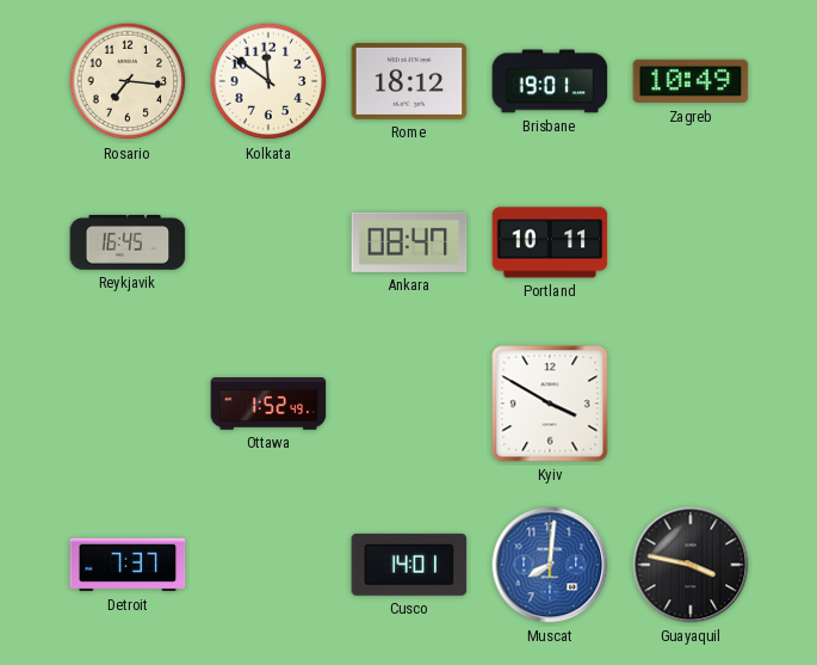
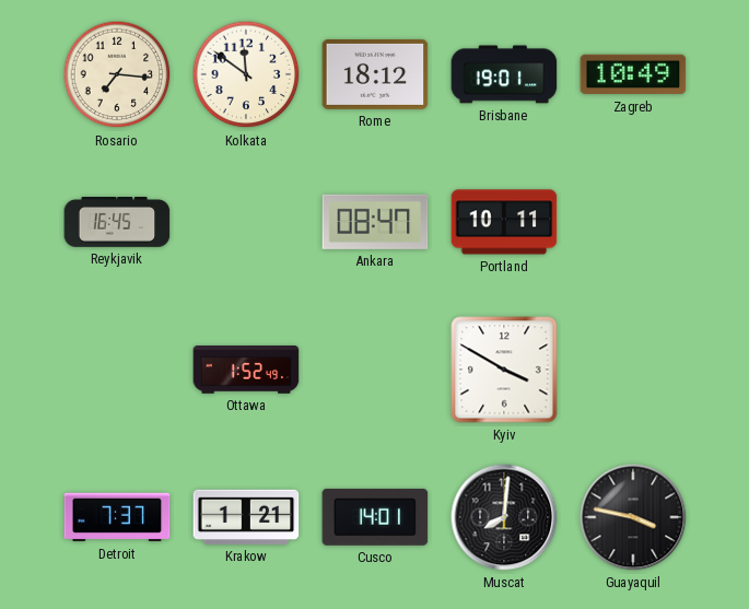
Krakow: none -> 1:21
Muscat dial: blue -> black
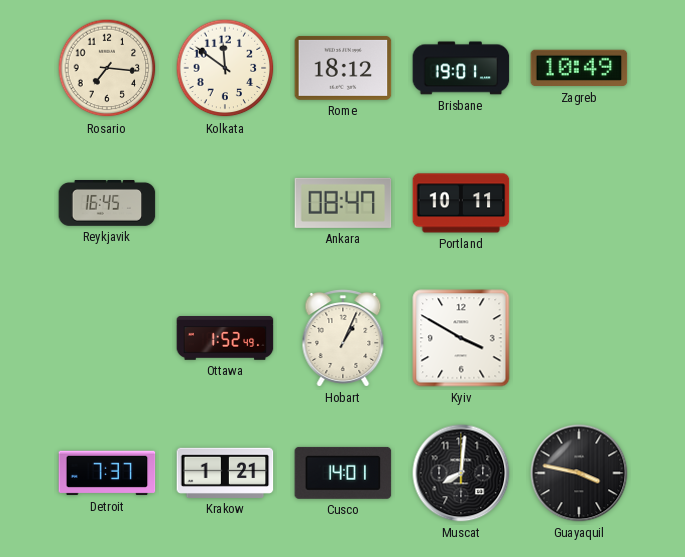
Hobart: none -> 1:04
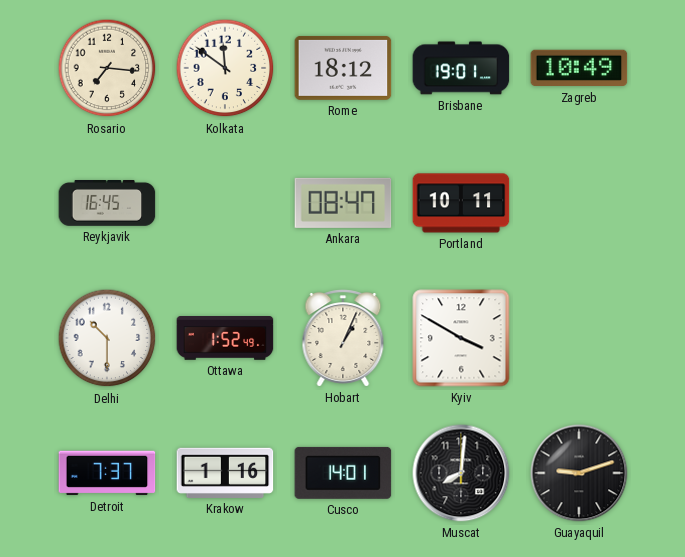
Delhi: none -> 10:30
Krakow: 1:21 -> 1:16
Guayaquil: 3:47 -> 9:12
